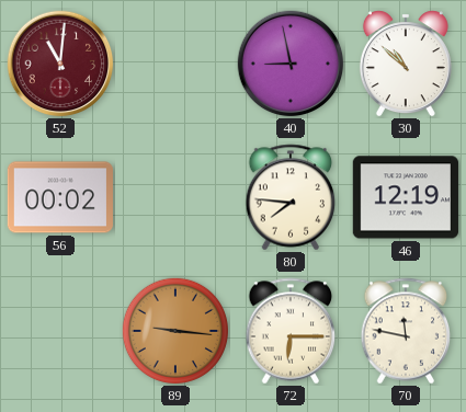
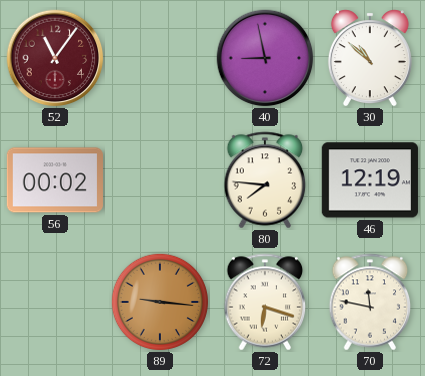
52: 11:01 -> 11:06
72: 6:15 -> 6:18
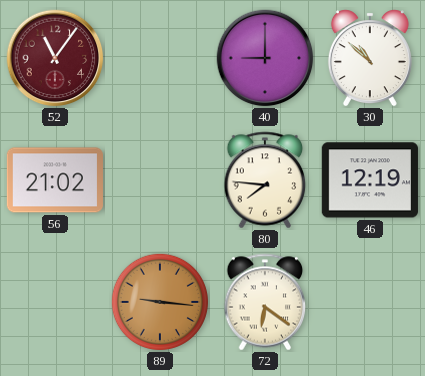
40: 8:58 -> 9:00
56: 00:02 -> 21:02
72: 6:18 -> 6:21
70: 11:47 -> none
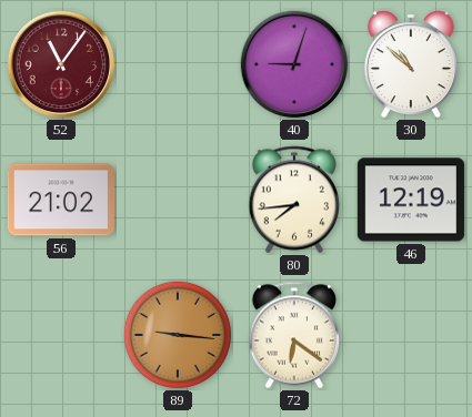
40: 9:00 -> 9:03
80: 7:46 -> 7:44
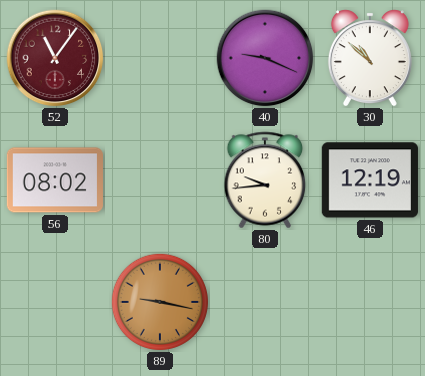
40: 9:03 -> 9:19
56: 21:02 -> 08:02
80: 7:44 -> 9:44
89: 9:16 -> 9:17
72: 6:21 -> none
